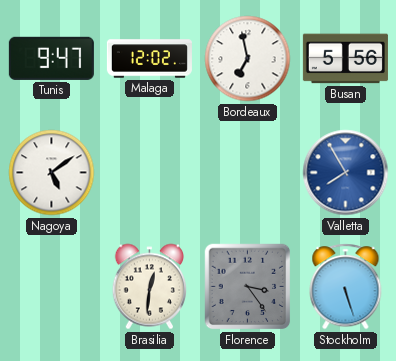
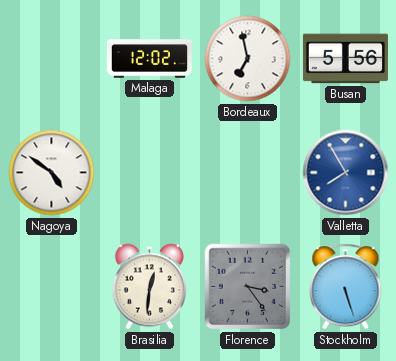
Tunis: 9:47 -> none
Nagoya: 5:09 -> 4:51
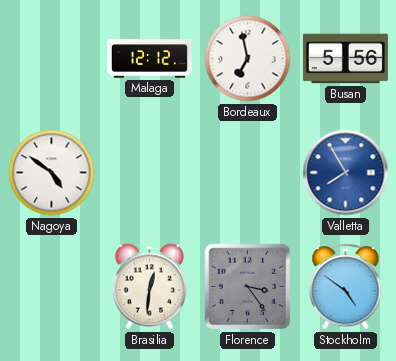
Malaga: 12:02 -> 12:12
Stockholm: 5:27 -> 4:51
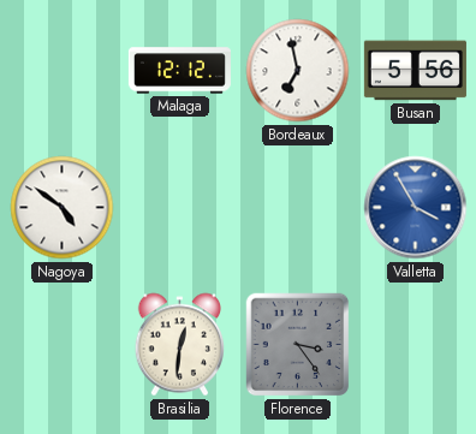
Valletta: 7:55 -> 3:55
Stockholm: 4:51 -> none
